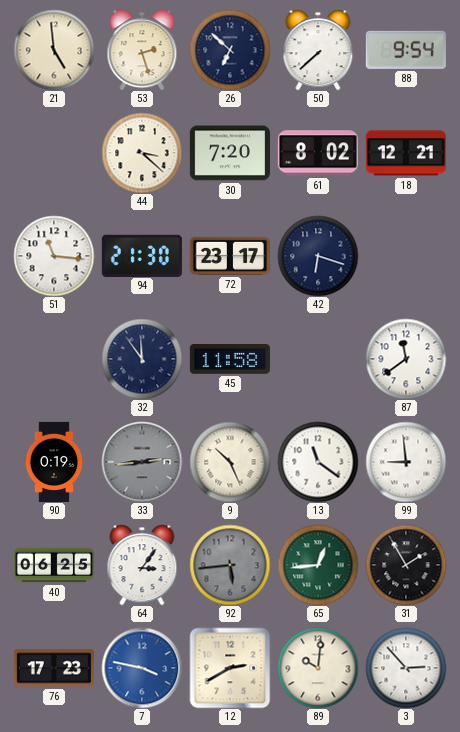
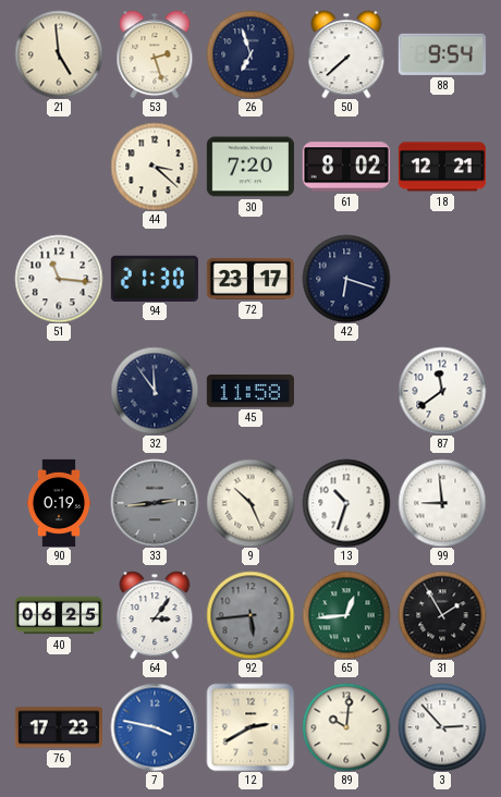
26: 6:52 -> 6:57
13: 11:21 -> 10:33
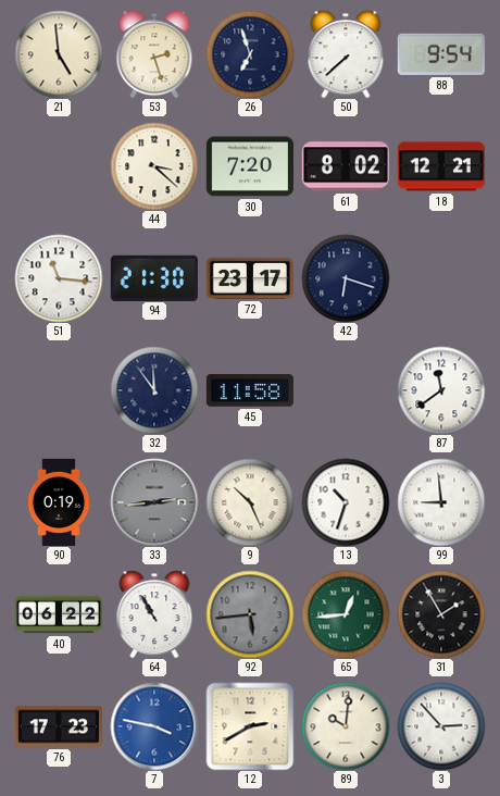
40: 06:25 -> 06:22
64: 3:06 -> 10:55
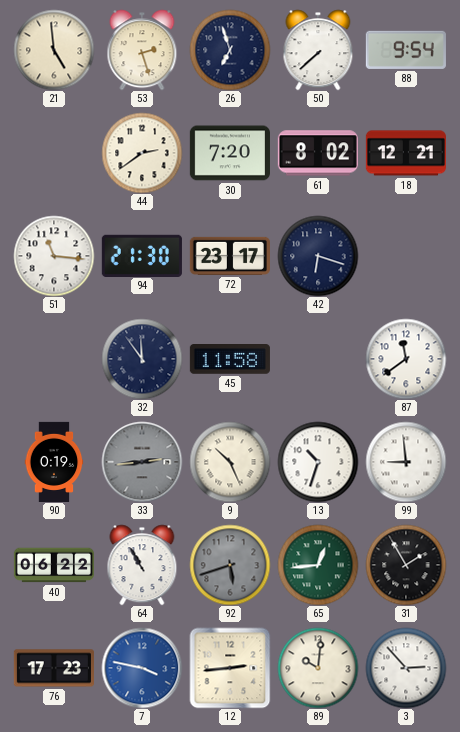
44: 3:22 -> 2:39
92: 5:44 -> 5:42
12: 2:40 -> 2:44
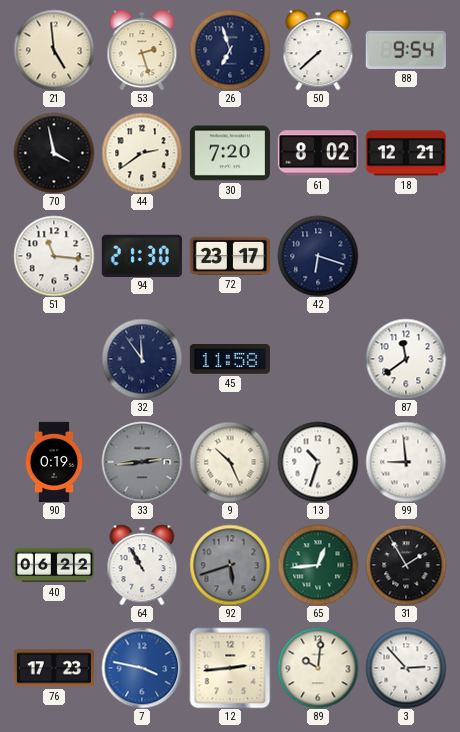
70: none -> 3:58
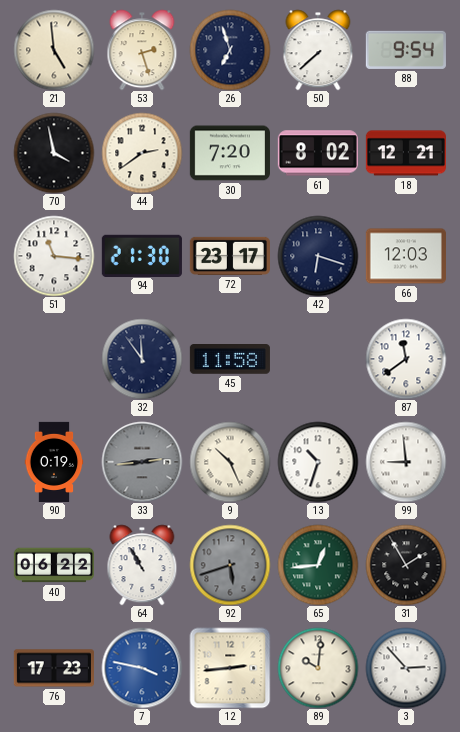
66: none -> 12:03
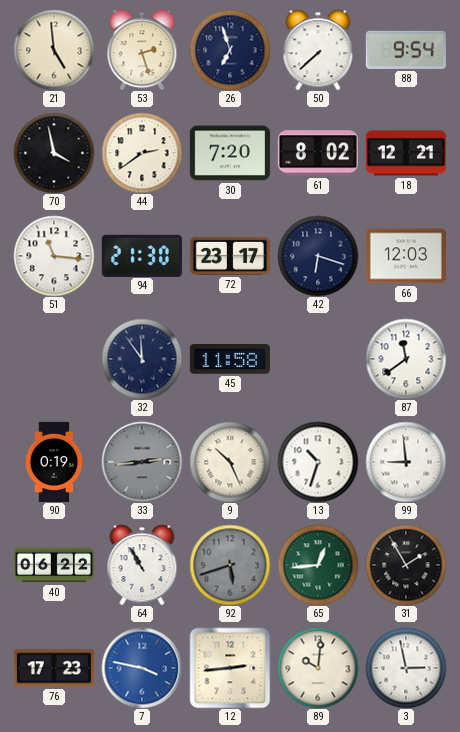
3: 2:53 -> 2:58
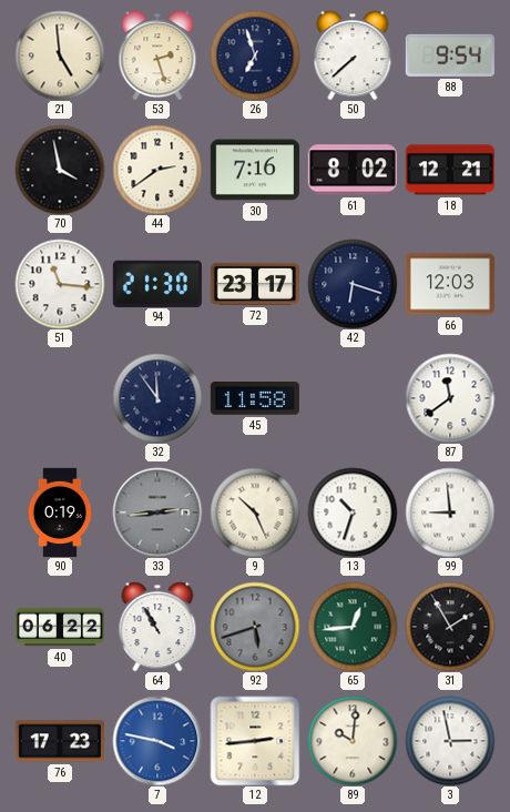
30: 7:20 -> 7:16
